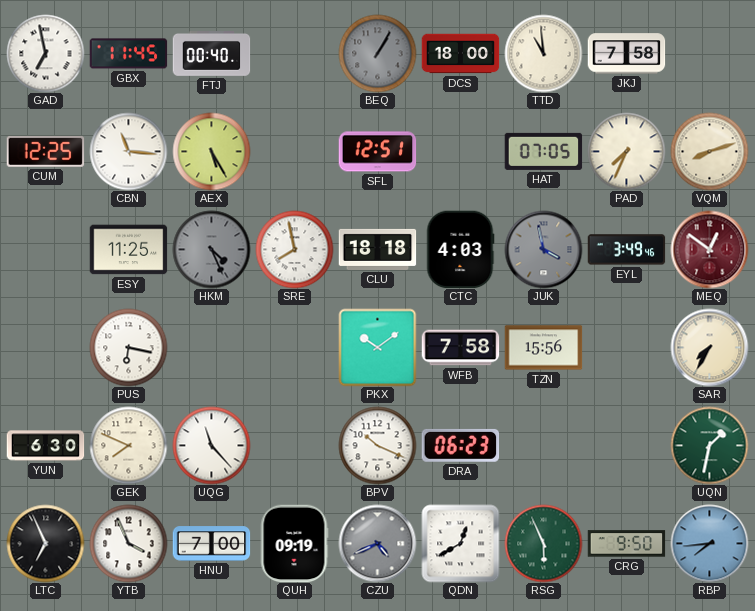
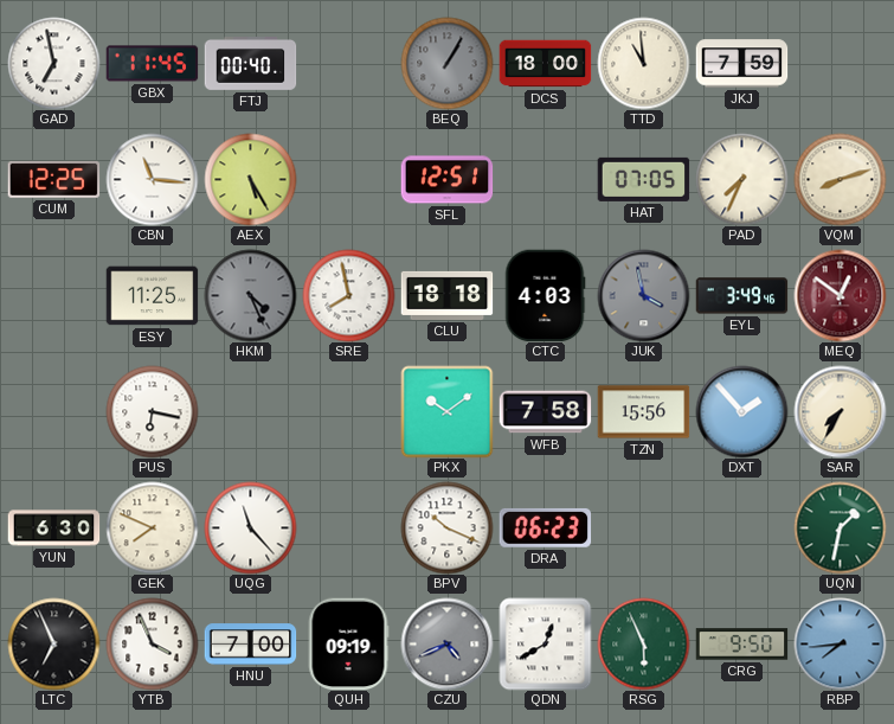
JKJ: 7:58 -> 7:59
DXT: none -> 1:53
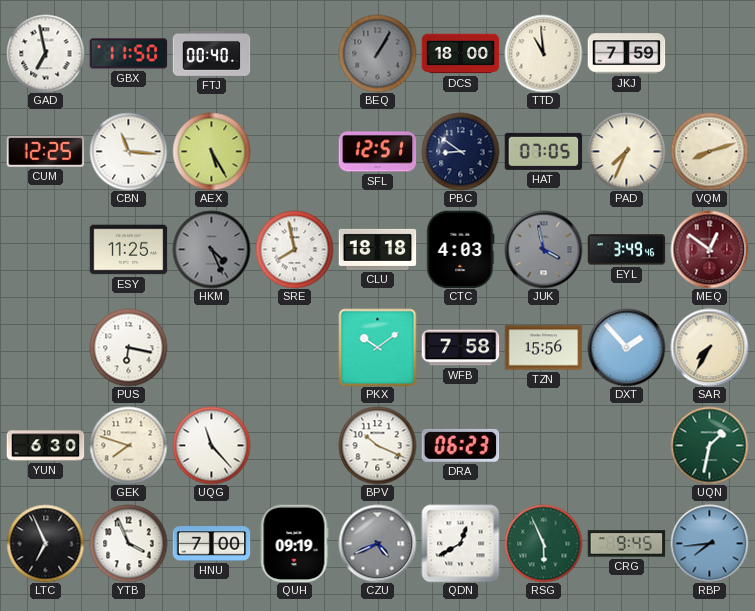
GBX: 11:45 -> 11:50
PBC: none -> 8:51
GEK: 7:49 -> 7:48
CRG: 9:50 -> 9:45
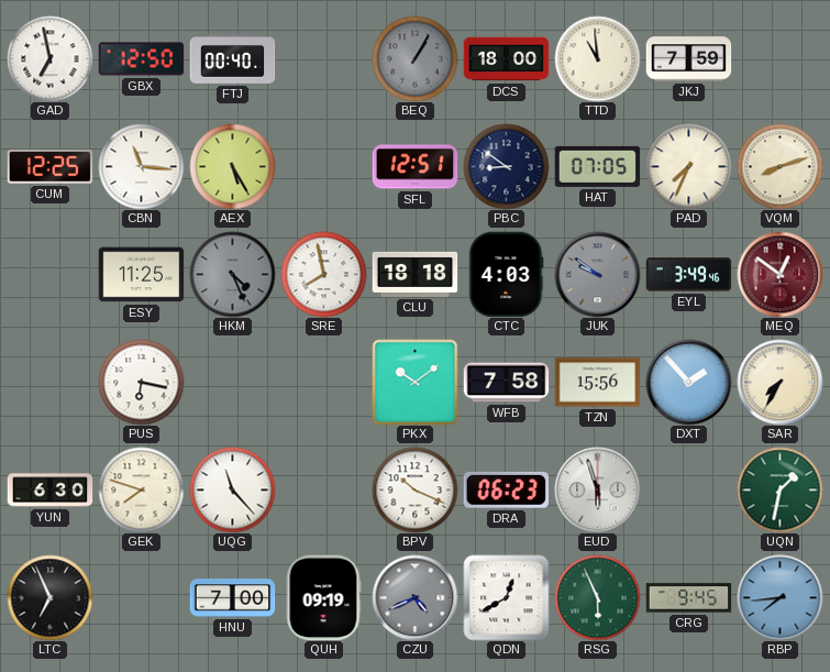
GBX: 11:50 -> 12:50
JUK: 3:58 -> 9:51
EUD: none -> 5:57
YTB: 3:56 -> none
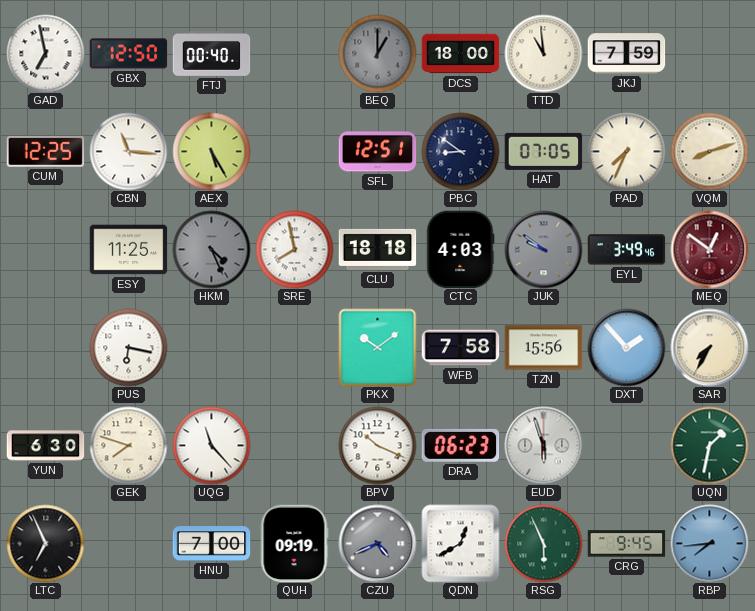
BEQ: 1:05 -> 1:00
